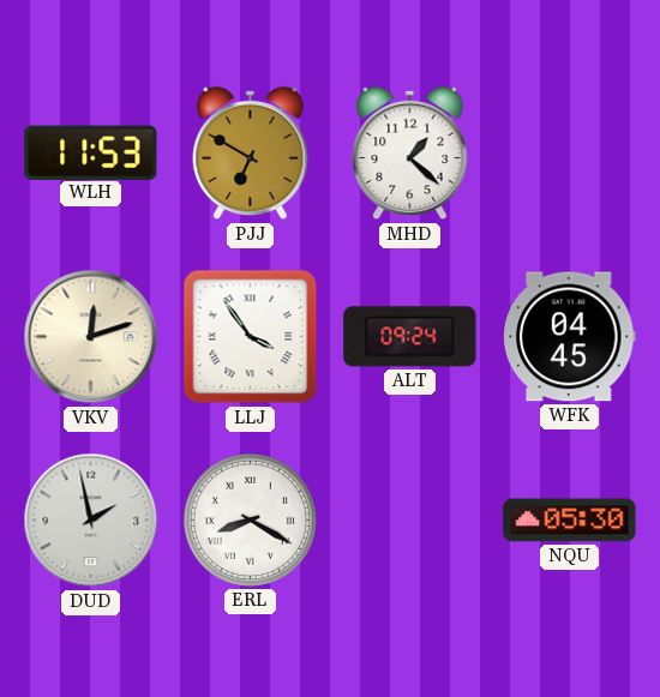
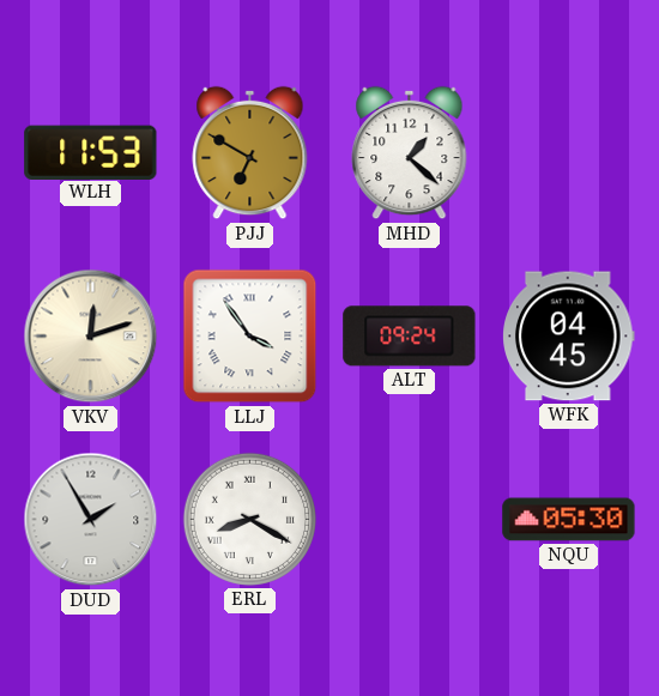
DUD: 1:58 -> 1:55
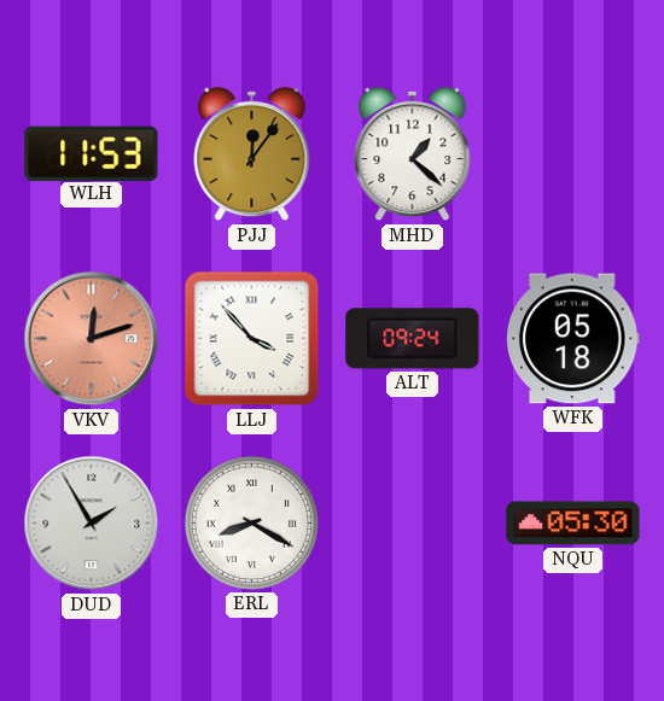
PJJ: 6:50 -> 12:06
VKV dial: cream -> salmon
LLJ: 3:54 -> 3:53
WFK: 04:45 -> 05:18
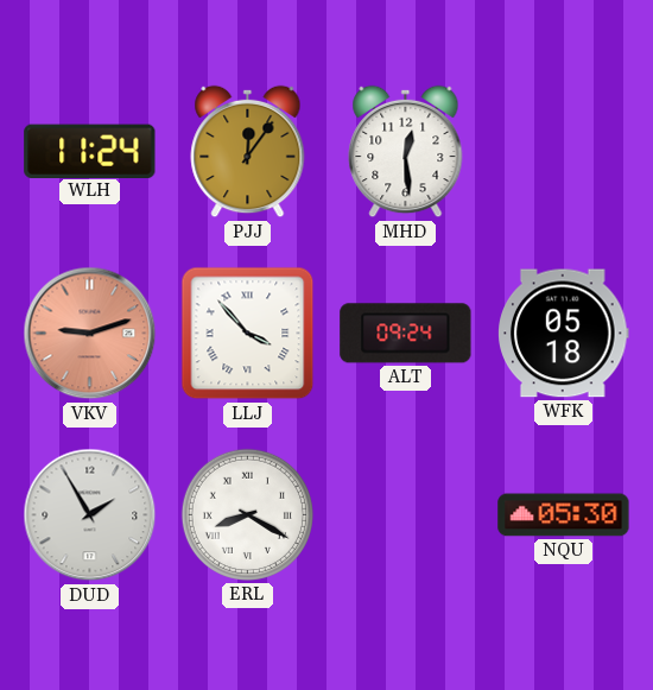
WLH: 11:53 -> 11:24
MHD: 1:22 -> 12:29
VKV: 12:12 -> 9:12
